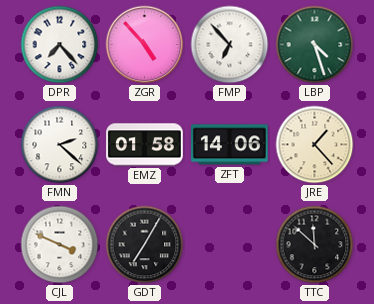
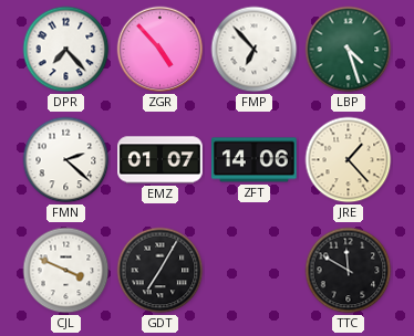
EMZ: 01:58 -> 01:07
TTC: 11:52 -> 11:50
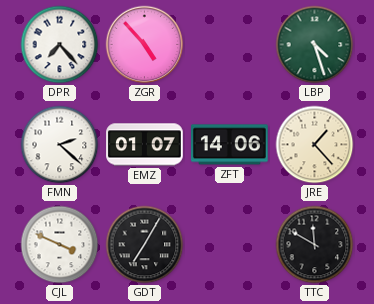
FMP: 6:53 -> none
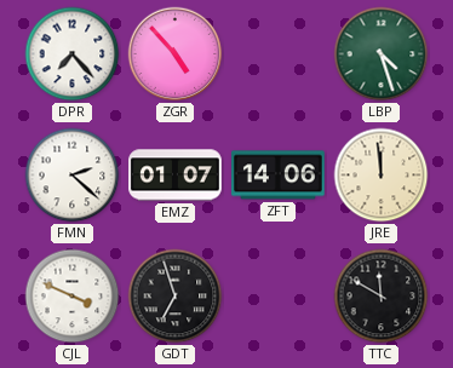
JRE: 1:23 -> 11:59
GDT: 7:05 -> 6:57
